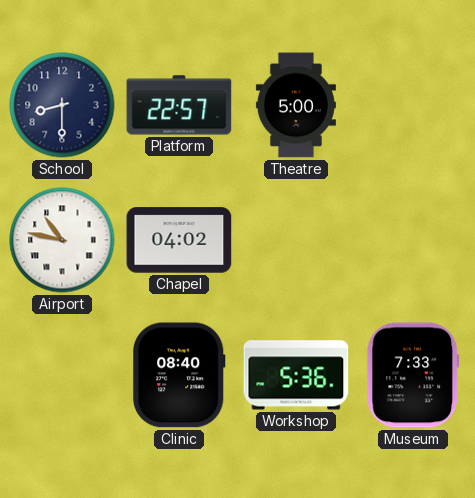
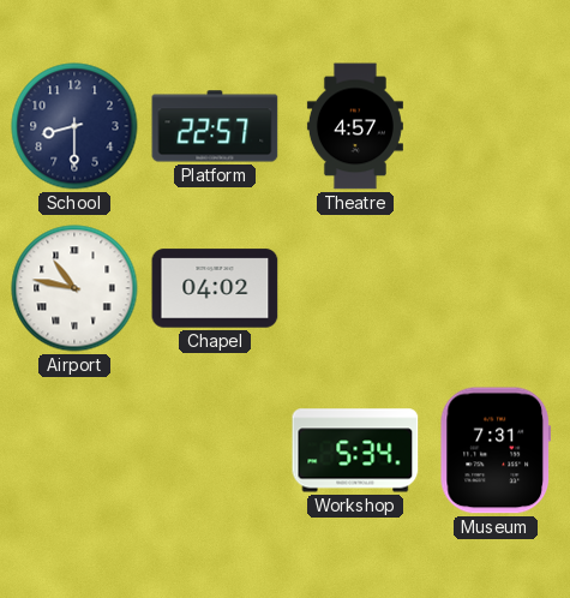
Theatre: 5:00 -> 4:57
Clinic: 08:40 -> none
Workshop: 5:36 -> 5:34
Museum: 7:33 -> 7:31
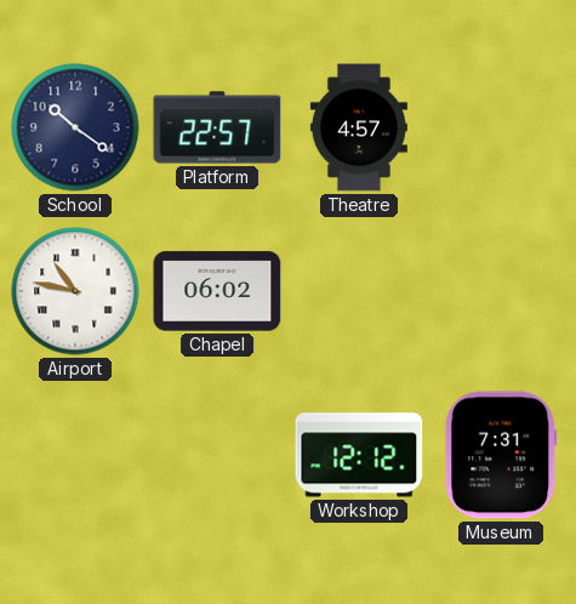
School: 8:30 -> 10:21
Chapel: 04:02 -> 06:02
Workshop: 5:34 -> 12:12
